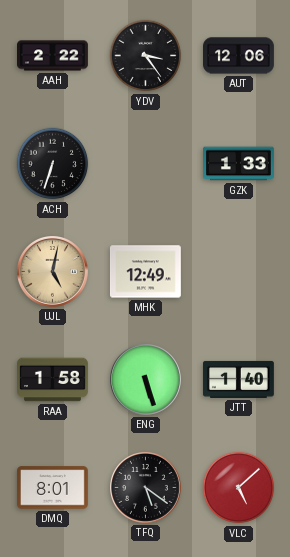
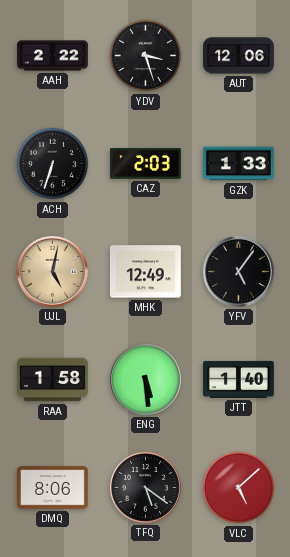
YDV: 3:24 -> 3:27
CAZ: none -> 2:03
YFV: none -> 5:06
ENG: 5:27 -> 5:29
DMQ: 8:01 -> 8:06
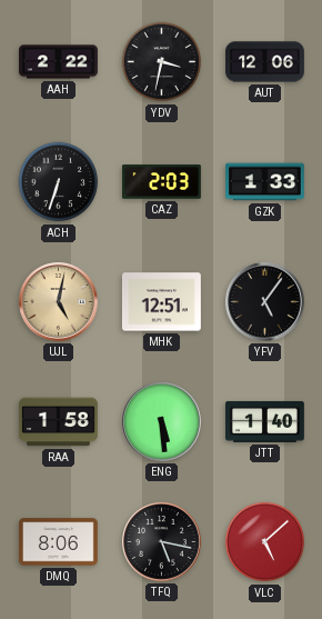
YDV: 3:27 -> 3:32
MHK: 12:49 -> 12:51
TFQ: 5:21 -> 5:17
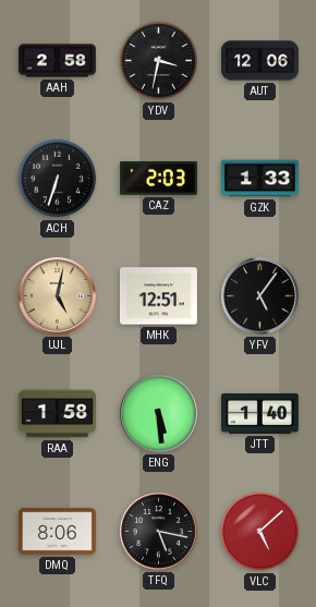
AAH: 2:22 -> 2:58
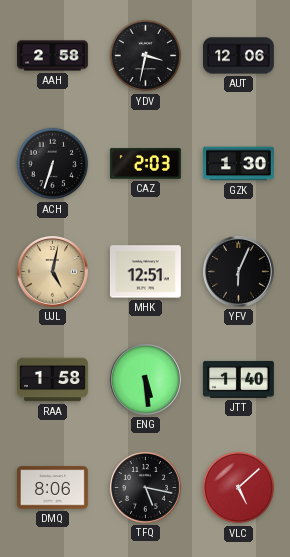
GZK: 1:33 -> 1:30
YFV: 5:06 -> 6:04
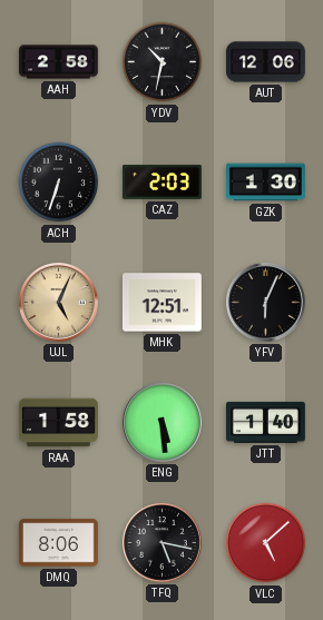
YDV: 3:32 -> 10:32
UJL: 5:02 -> 5:04
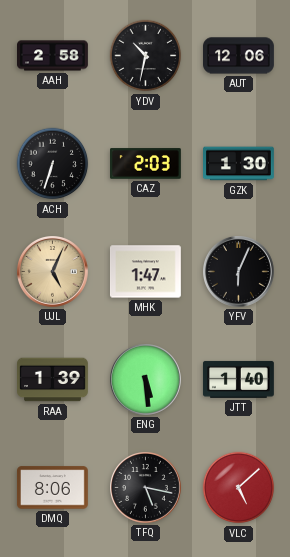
MHK: 12:51 -> 1:47
RAA: 1:58 -> 1:39
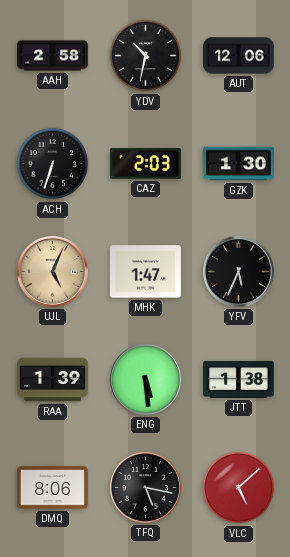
YFV: 6:04 -> 5:34
JTT: 1:40 -> 1:38
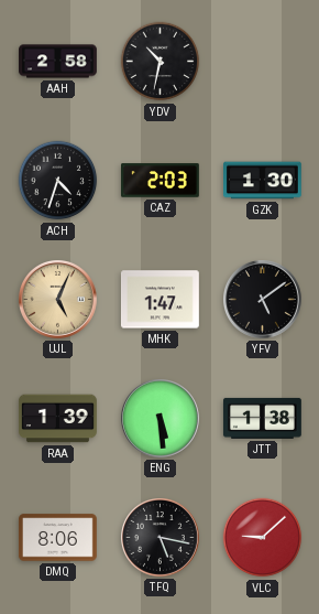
AUT: 12:06 -> none
ACH: 6:33 -> 4:33
YFV: 5:34 -> 5:09
VLC: 5:08 -> 9:08
